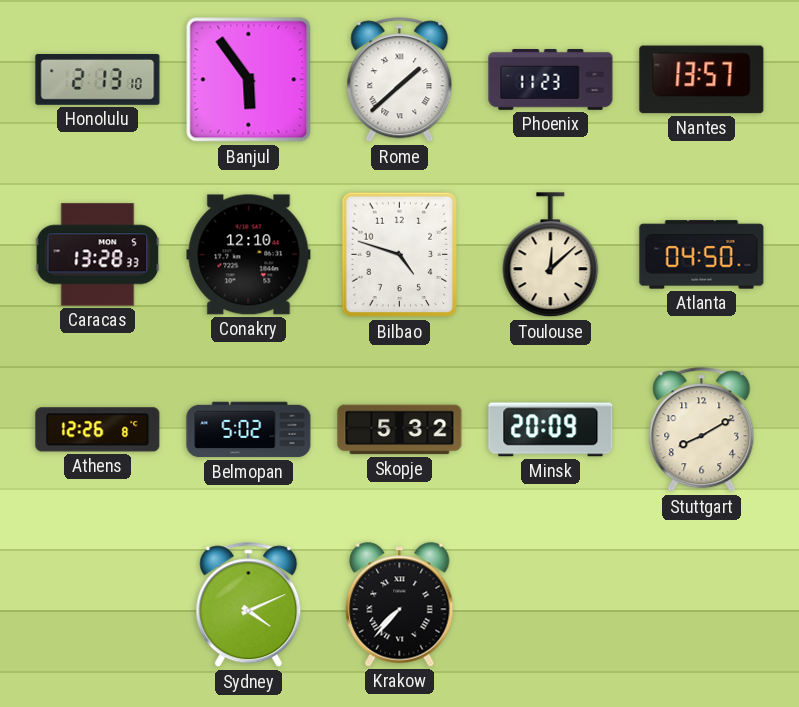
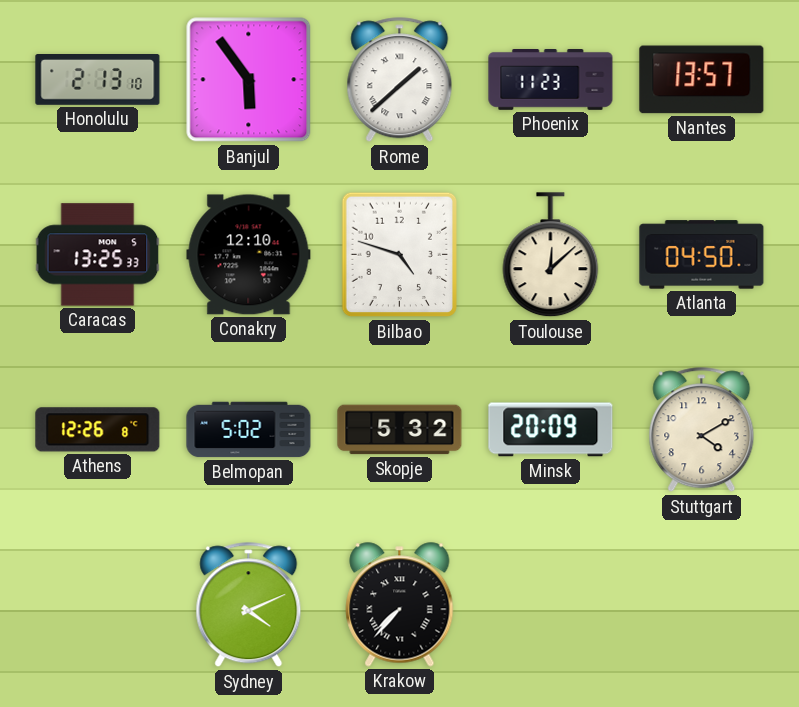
Caracas: 13:28 -> 13:25
Stuttgart: 8:10 -> 4:10
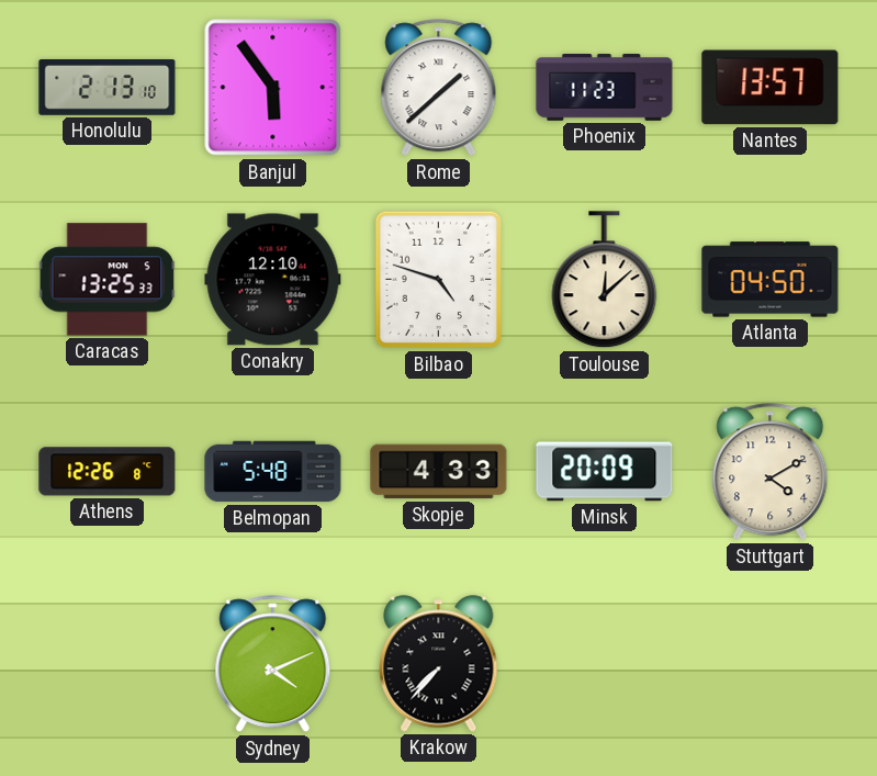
Belmopan: 5:02 -> 5:48
Skopje: 5:32 -> 4:33
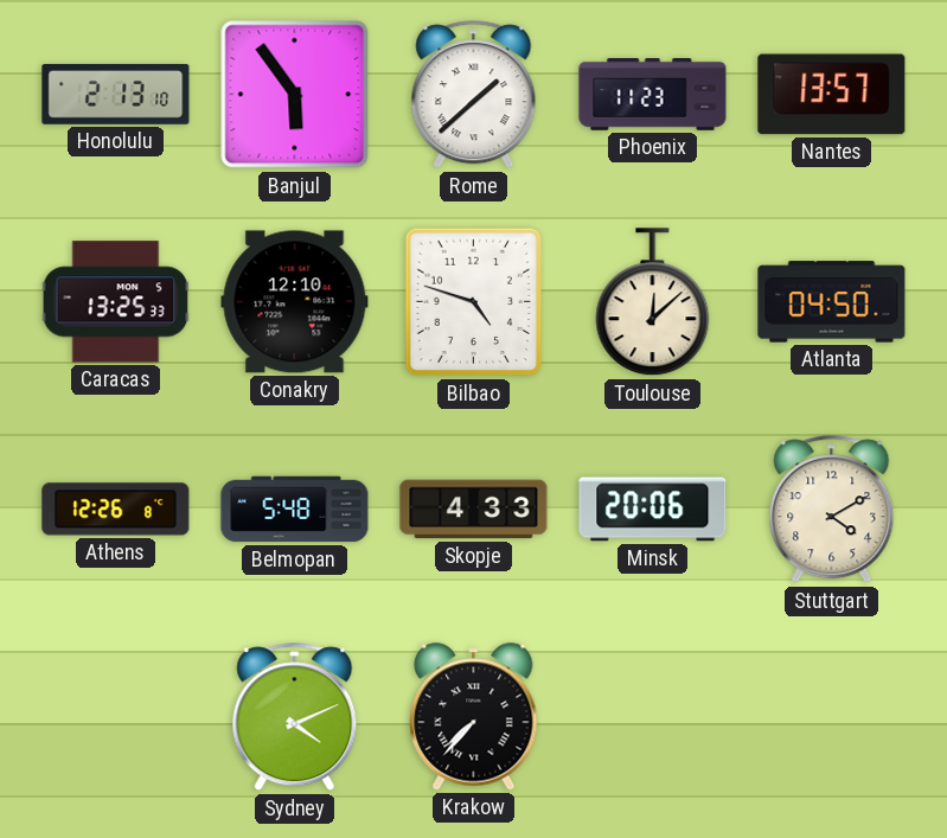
Minsk: 20:09 -> 20:06
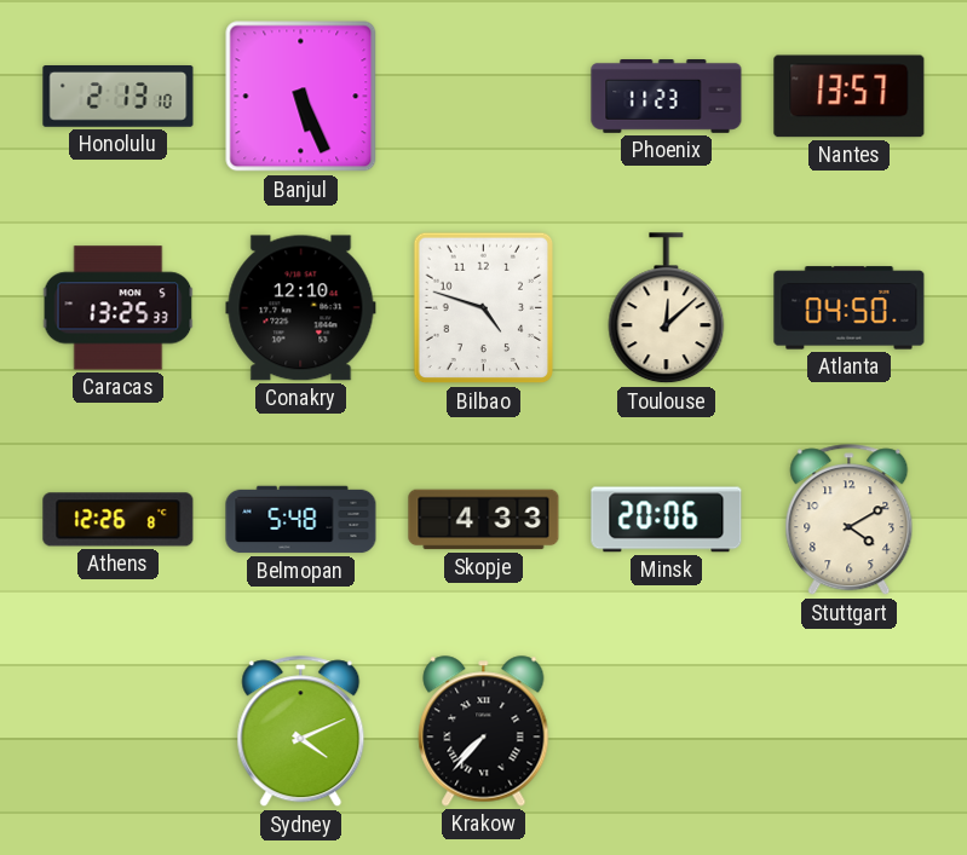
Banjul: 5:54 -> 5:26
Rome: 1:38 -> none
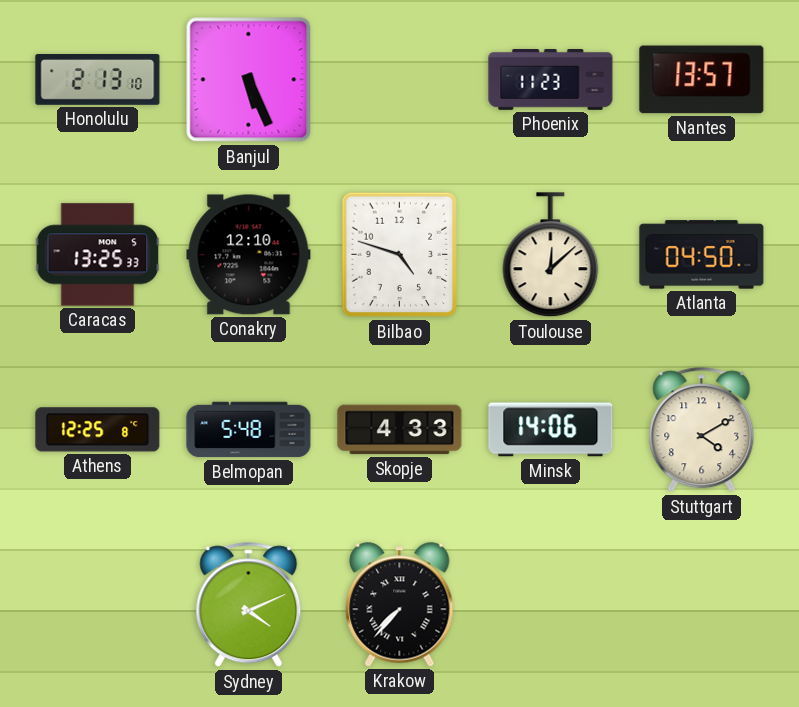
Athens: 12:26 -> 12:25
Minsk: 20:06 -> 14:06
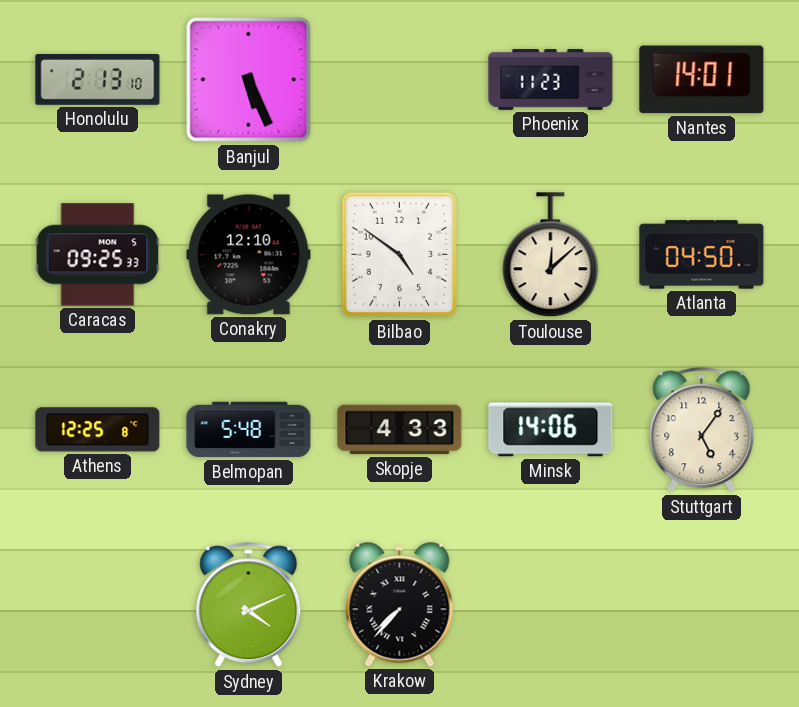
Nantes: 13:57 -> 14:01
Caracas: 13:25 -> 09:25
Bilbao: 4:48 -> 4:51
Stuttgart: 4:10 -> 5:06
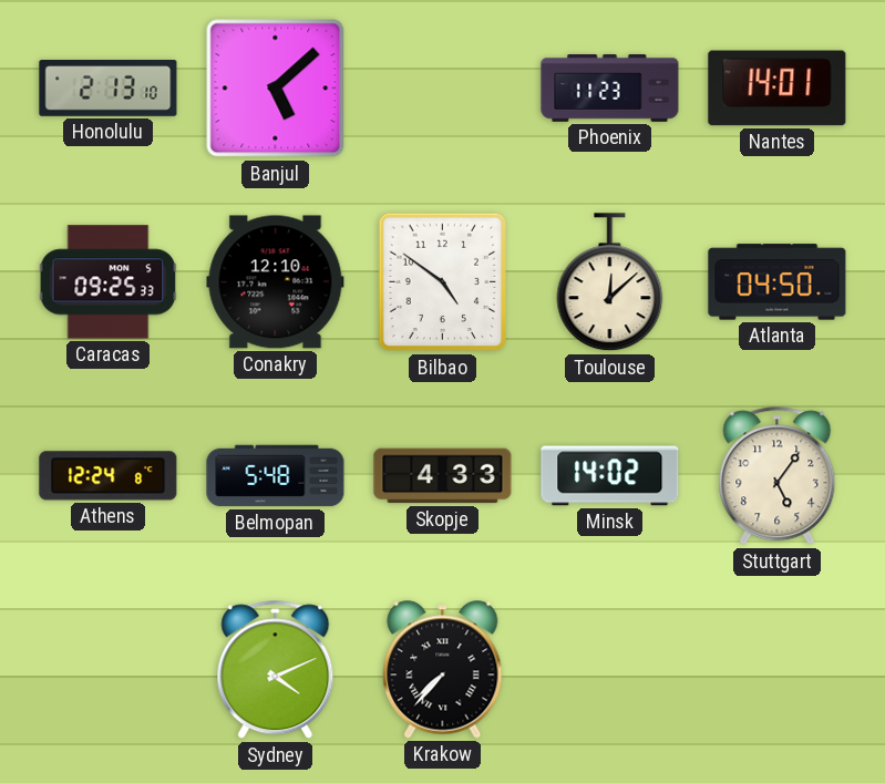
Banjul: 5:26 -> 5:08
Athens: 12:25 -> 12:24
Minsk: 14:06 -> 14:02
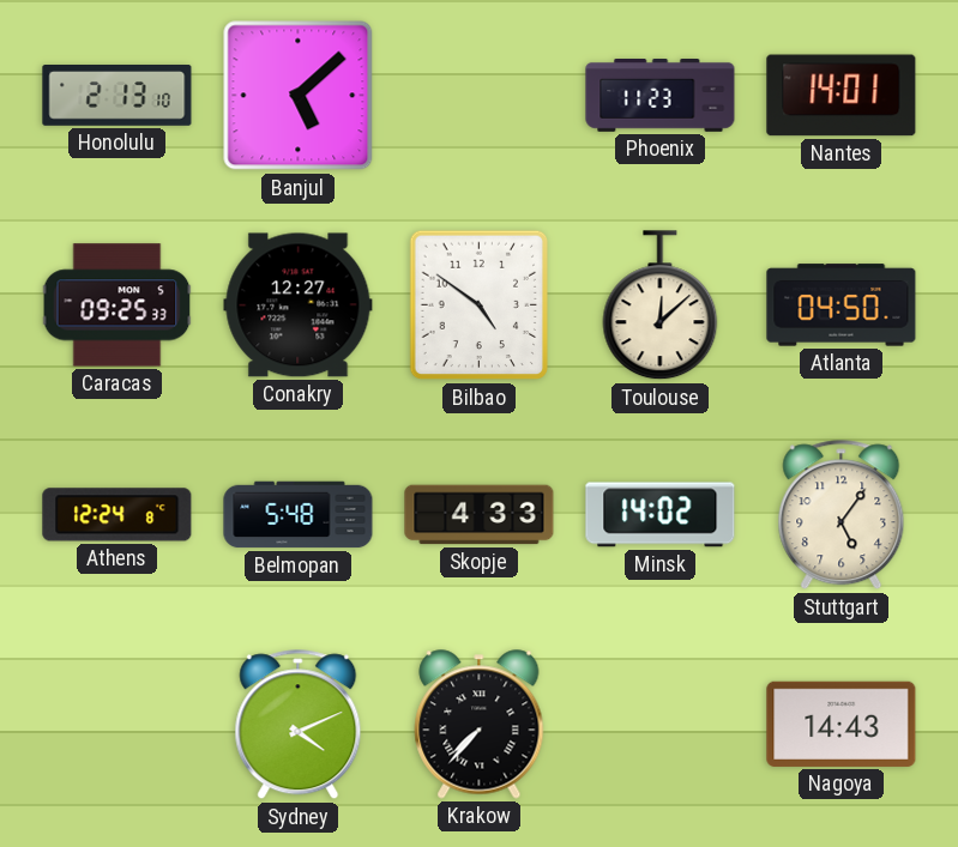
Conakry: 12:10 -> 12:27
Nagoya: none -> 14:43
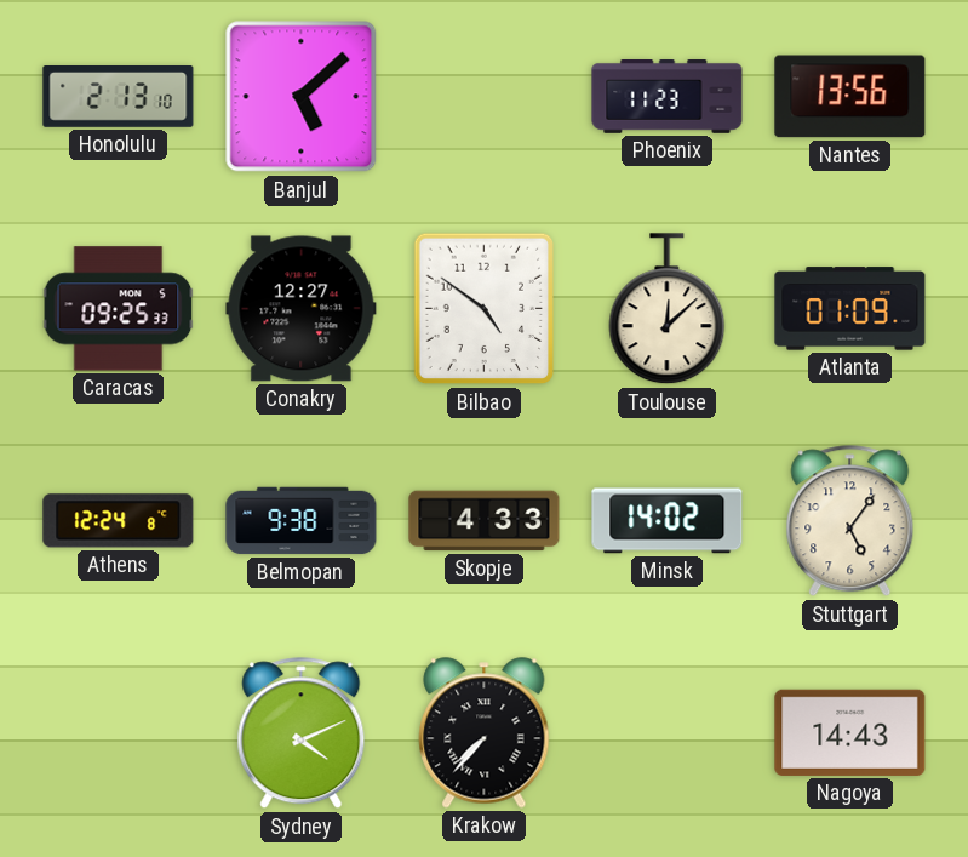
Nantes: 14:01 -> 13:56
Atlanta: 04:50 -> 01:09
Belmopan: 5:48 -> 9:38
